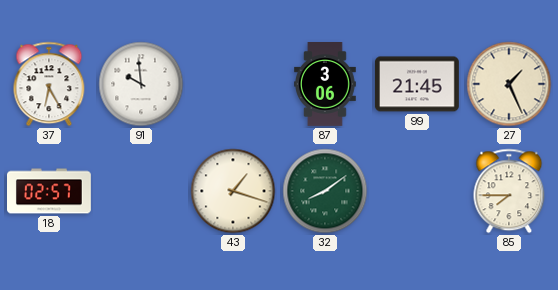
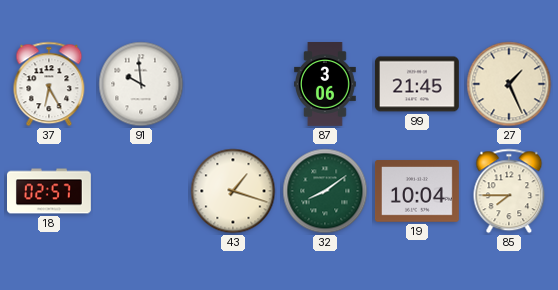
19: none -> 10:04
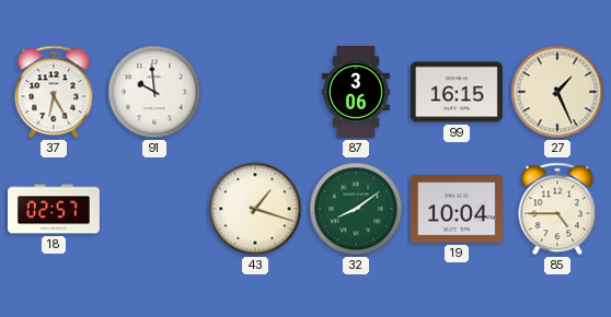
99: 21:45 -> 16:15
85: 7:45 -> 4:45
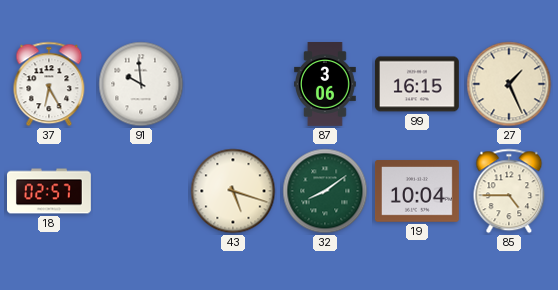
43: 1:18 -> 5:18
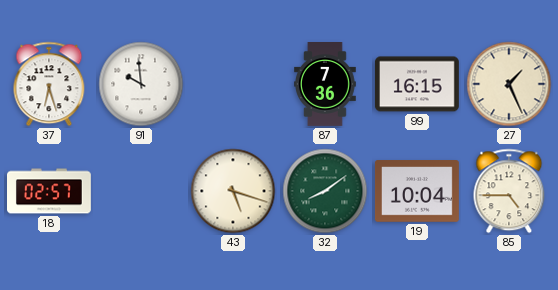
37: 6:25 -> 6:27
87: 3:06 -> 7:36
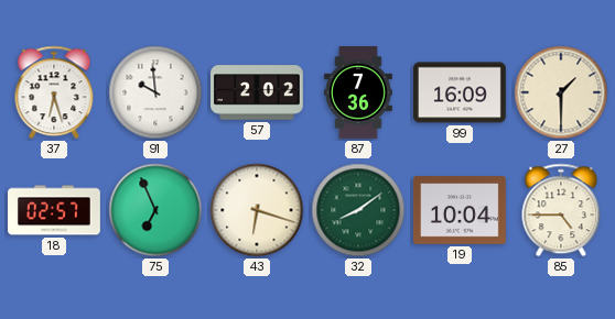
57: none -> 2:02
99: 16:15 -> 16:09
27: 1:26 -> 1:30
75: none -> 6:56
43: 5:18 -> 6:18
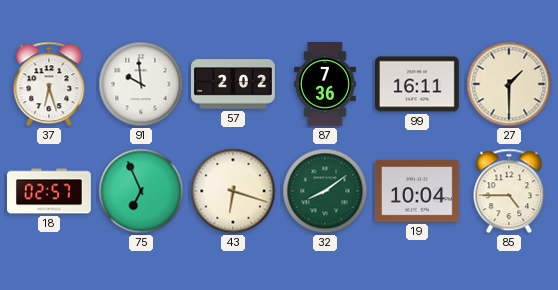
99: 16:09 -> 16:11
